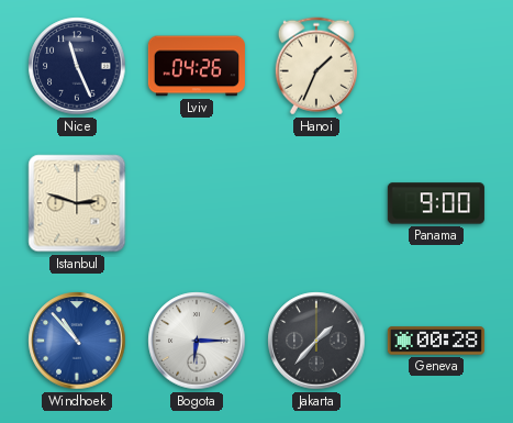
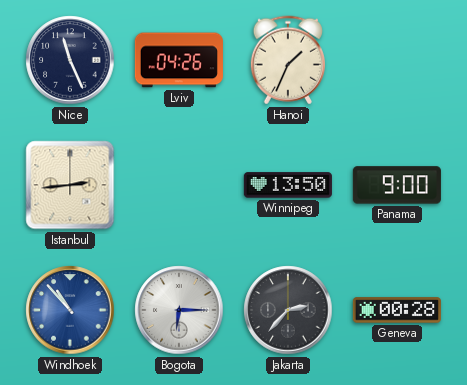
Istanbul: 2:48 -> 2:44
Winnipeg: none -> 13:50
Jakarta: 1:37 -> 2:37
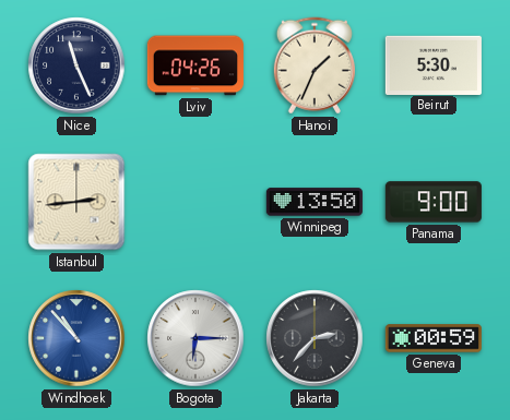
Beirut: none -> 5:30
Geneva: 00:28 -> 00:59
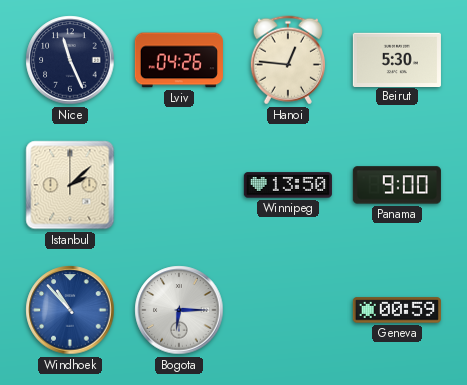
Hanoi: 1:34 -> 12:46
Istanbul: 2:44 -> 2:08
Jakarta: 2:37 -> none
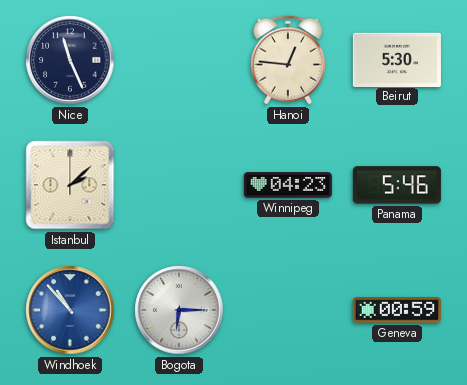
Lviv: 04:26 -> none
Winnipeg: 13:50 -> 04:23
Panama: 9:00 -> 5:46
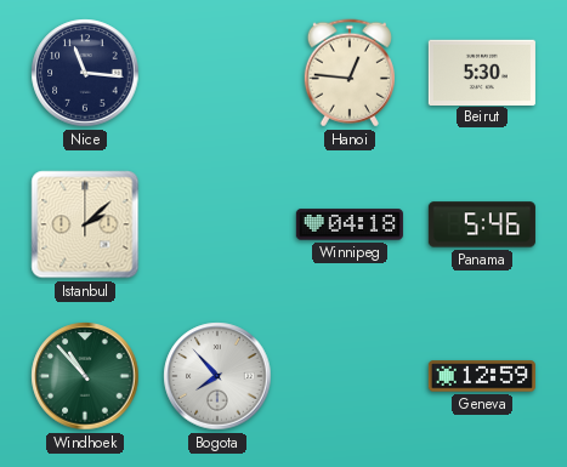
Nice: 11:26 -> 11:16
Winnipeg: 04:23 -> 04:18
Windhoek dial: blue -> green
Bogota: 6:15 -> 7:53
Geneva: 00:59 -> 12:59
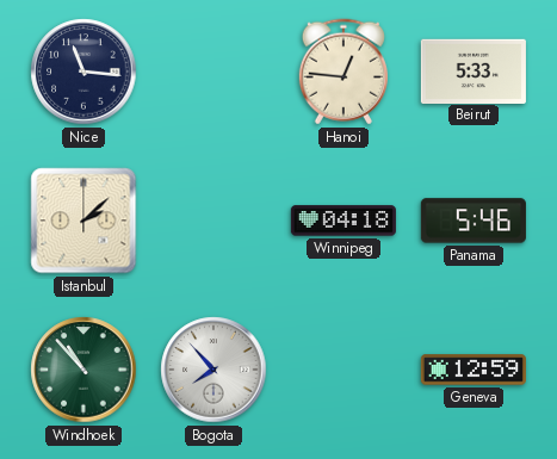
Beirut: 5:30 -> 5:33
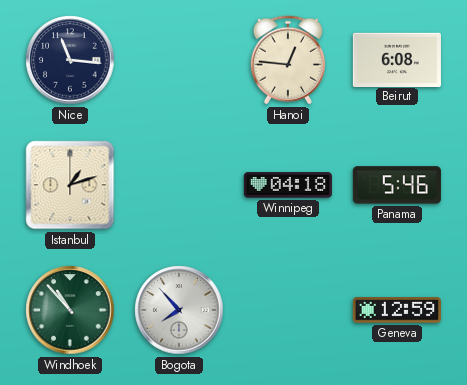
Beirut: 5:33 -> 6:08
Istanbul: 2:08 -> 1:12
